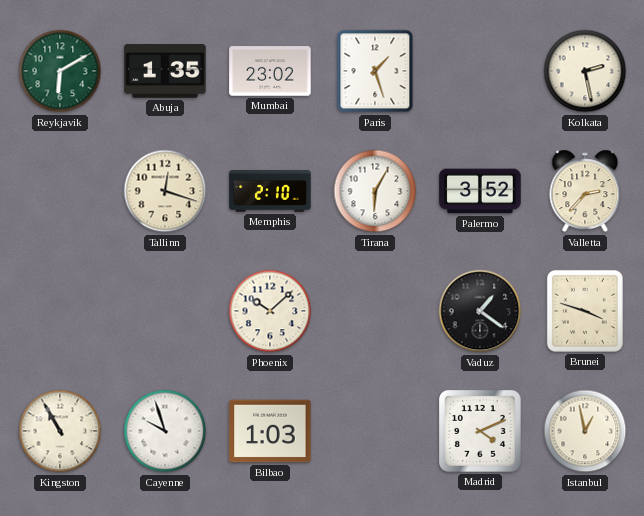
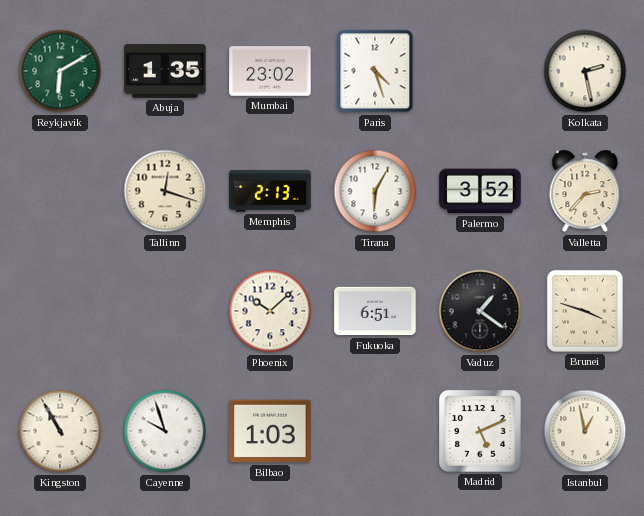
Paris: 1:27 -> 4:27
Memphis: 2:10 -> 2:13
Fukuoka: none -> 6:51
Madrid: 4:11 -> 5:11
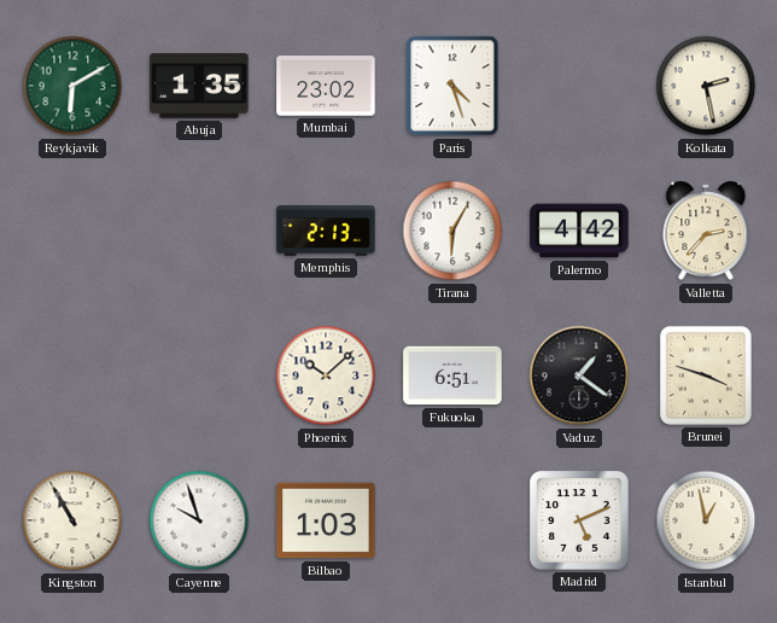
Tallinn: 12:18 -> none
Palermo: 3:52 -> 4:42
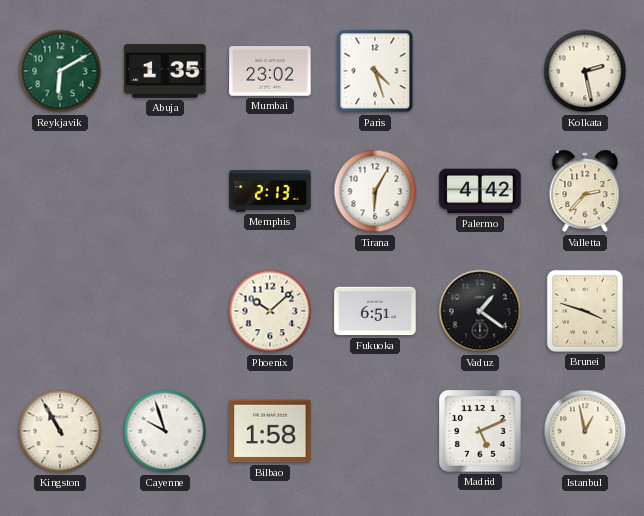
Bilbao: 1:03 -> 1:58
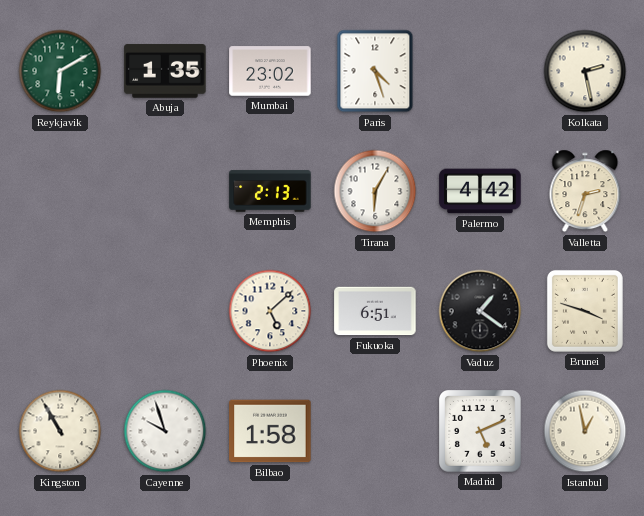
Valletta: 2:37 -> 2:33
Phoenix: 10:08 -> 5:08
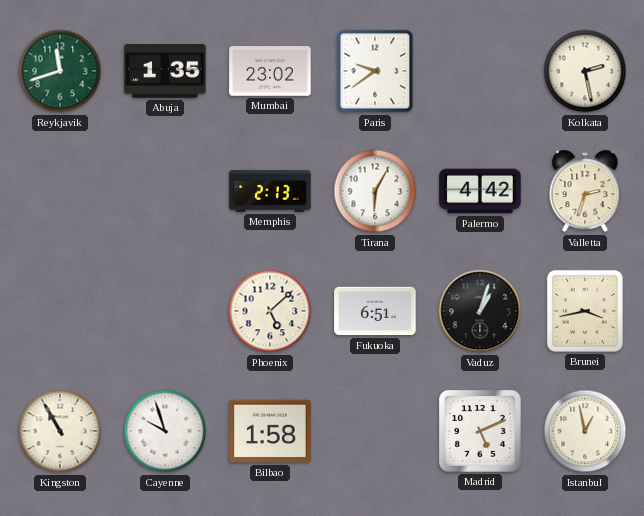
Reykjavik: 6:10 -> 11:42
Paris: 4:27 -> 9:39
Vaduz: 1:21 -> 1:03
Brunei: 3:48 -> 3:43
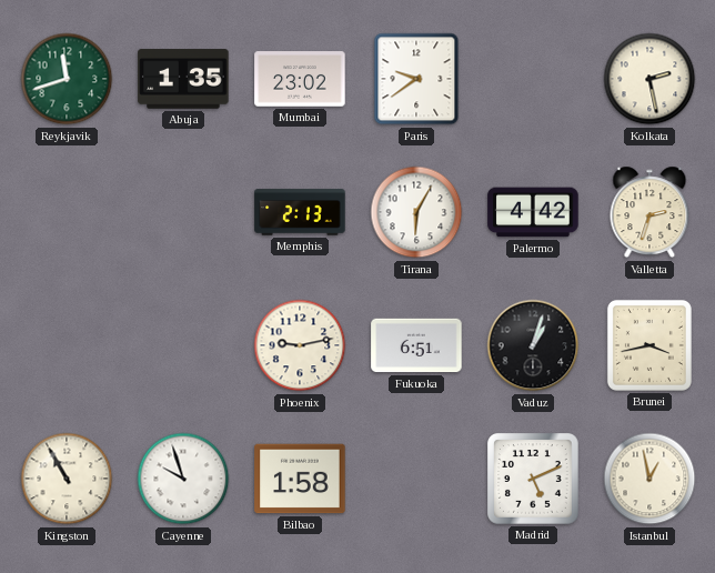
Phoenix: 5:08 -> 9:13
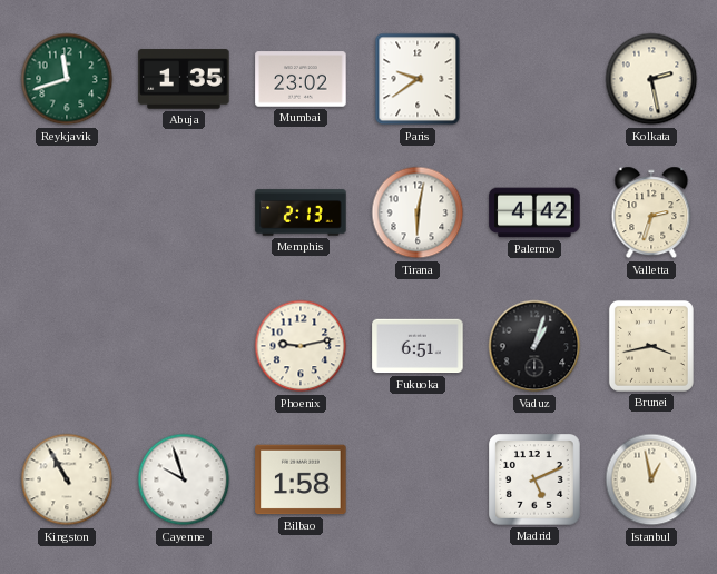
Tirana: 6:05 -> 6:02
